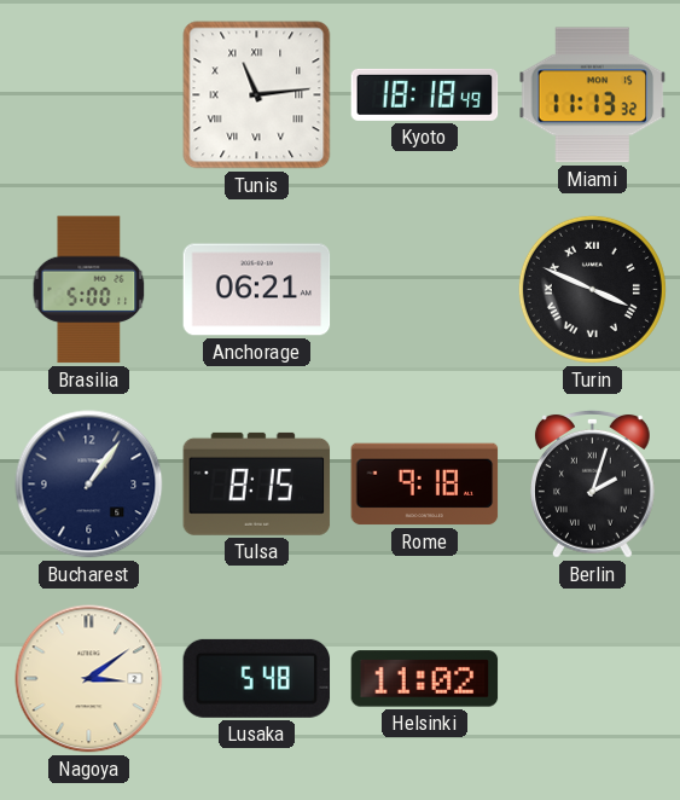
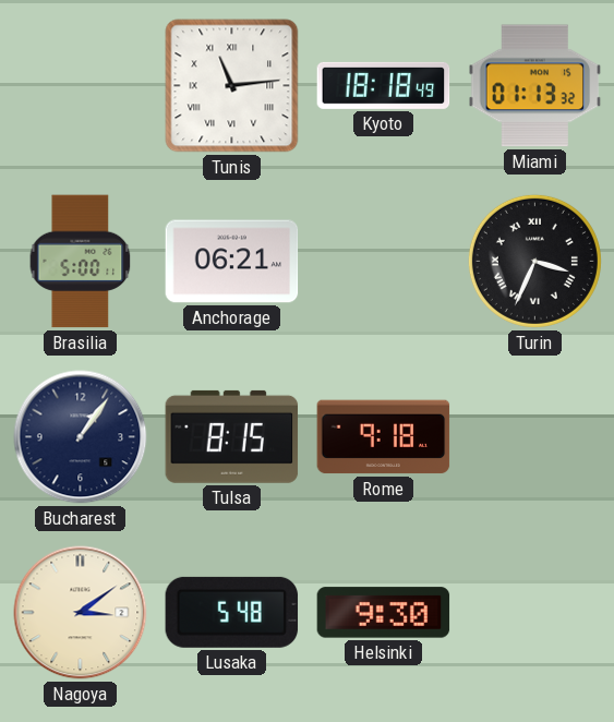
Miami: 11:13 -> 01:13
Turin: 3:49 -> 3:34
Berlin: 2:03 -> none
Helsinki: 11:02 -> 9:30
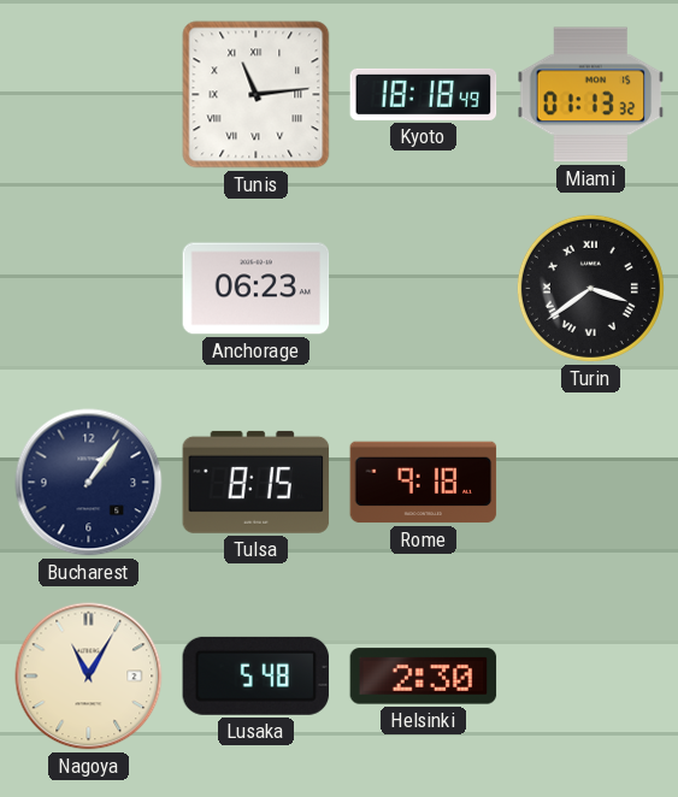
Brasilia: 5:00 -> none
Anchorage: 06:21 -> 06:23
Turin: 3:34 -> 3:39
Nagoya: 3:09 -> 11:05
Helsinki: 9:30 -> 2:30
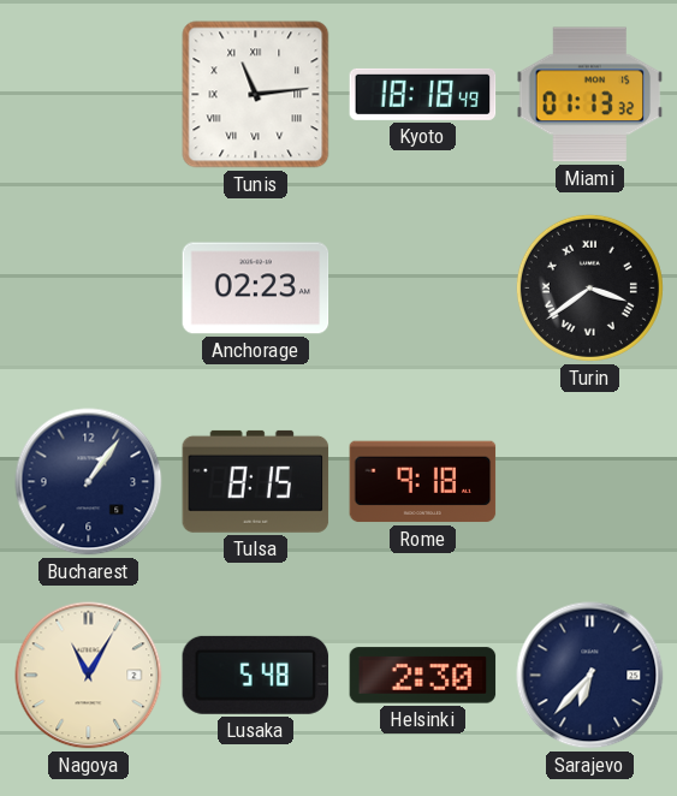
Anchorage: 06:23 -> 02:23
Sarajevo: none -> 6:37
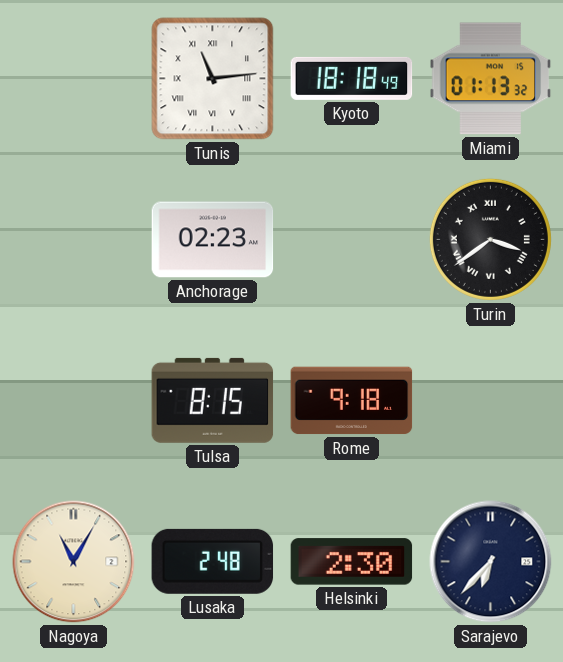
Bucharest: 1:06 -> none
Lusaka: 5:48 -> 2:48
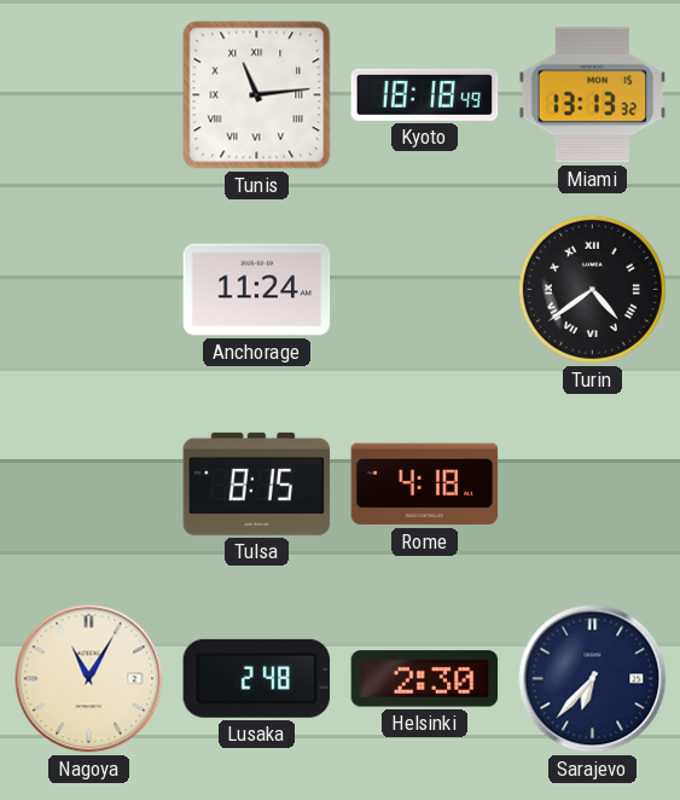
Miami: 01:13 -> 13:13
Anchorage: 02:23 -> 11:24
Turin: 3:39 -> 4:39
Rome: 9:18 -> 4:18
